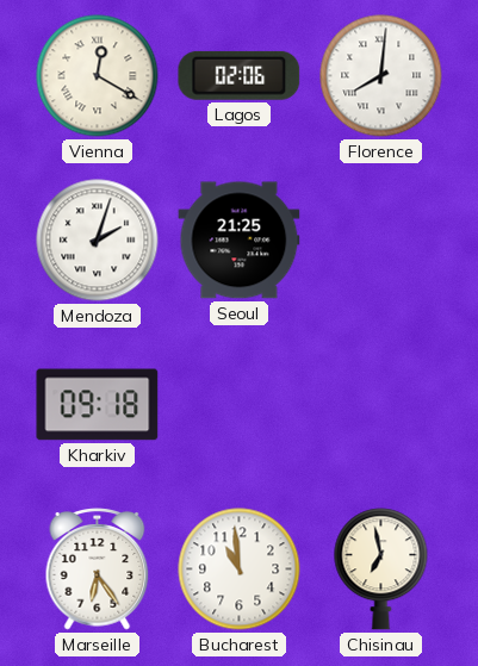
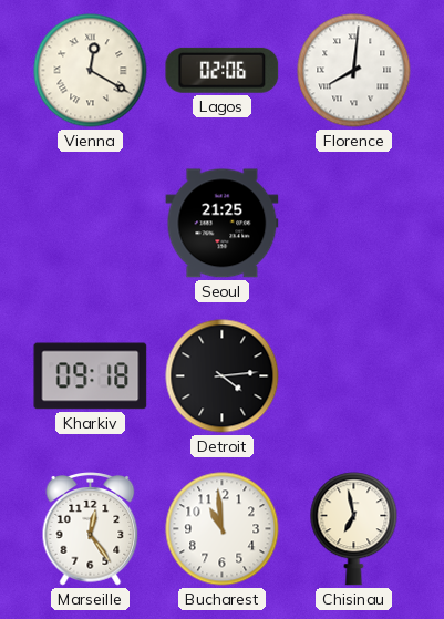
Mendoza: 2:03 -> none
Detroit: none -> 4:14
Marseille: 6:24 -> 12:24
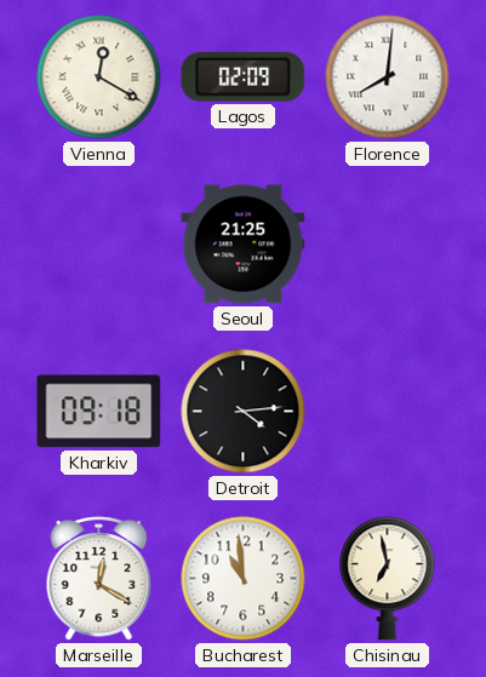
Lagos: 02:06 -> 02:09
Marseille: 12:24 -> 12:20
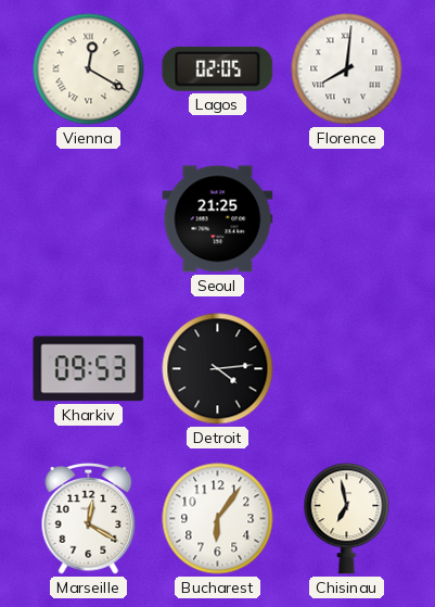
Lagos: 02:09 -> 02:05
Kharkiv: 09:18 -> 09:53
Bucharest: 10:59 -> 6:06
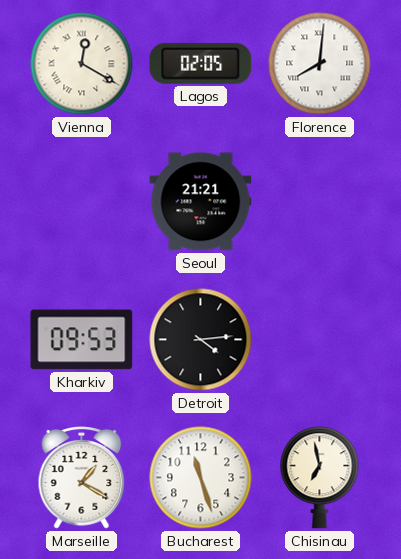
Seoul: 21:25 -> 21:21
Marseille: 12:20 -> 1:20
Bucharest: 6:06 -> 11:27
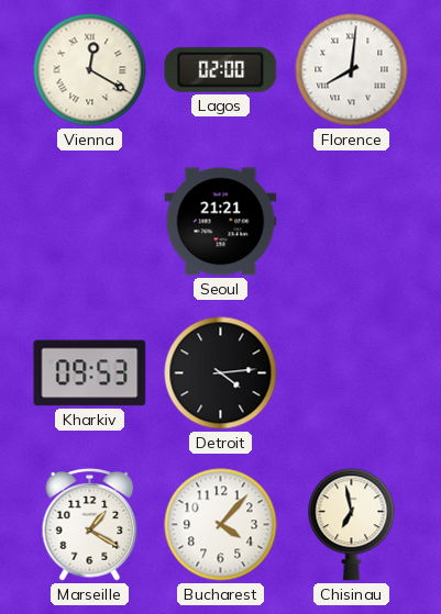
Lagos: 02:05 -> 02:00
Bucharest: 11:27 -> 4:07
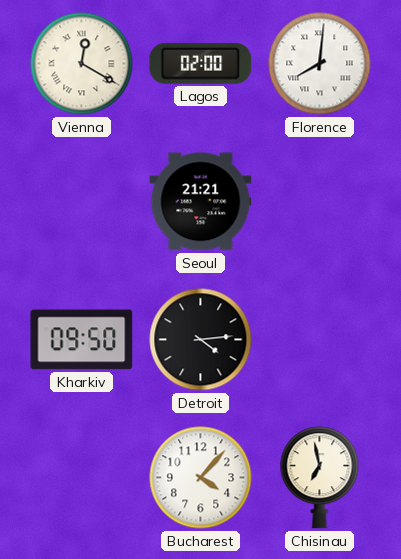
Kharkiv: 09:53 -> 09:50
Marseille: 1:20 -> none
